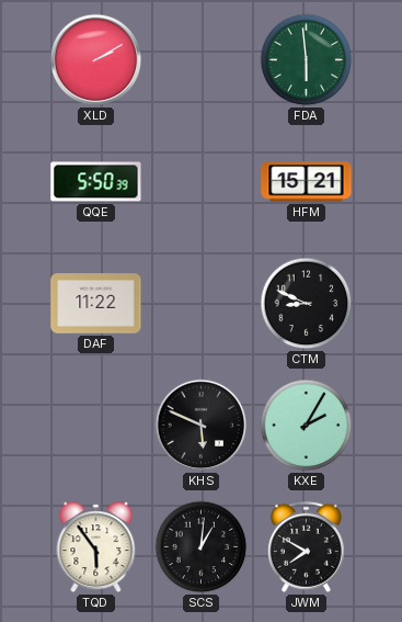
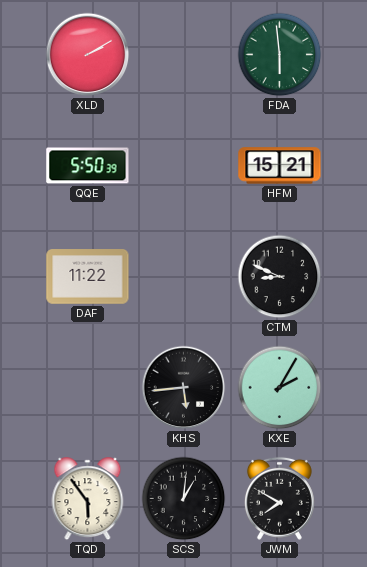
KHS: 5:49 -> 5:44
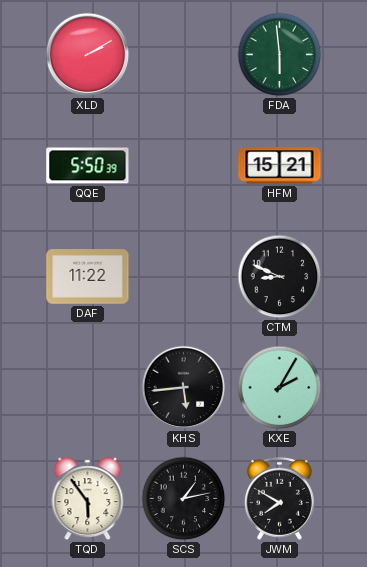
SCS: 1:01 -> 1:13
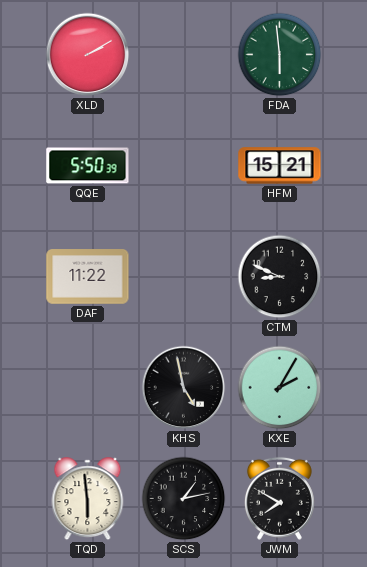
KHS: 5:44 -> 4:58
TQD: 5:54 -> 5:59
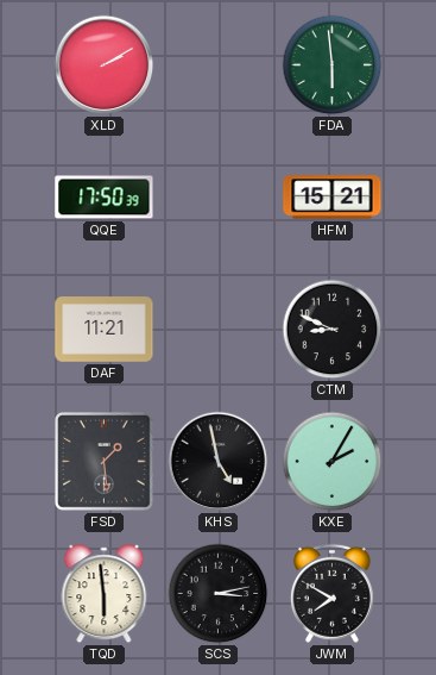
QQE: 5:50 -> 17:50
DAF: 11:22 -> 11:21
FSD: none -> 1:29
SCS: 1:13 -> 3:13
